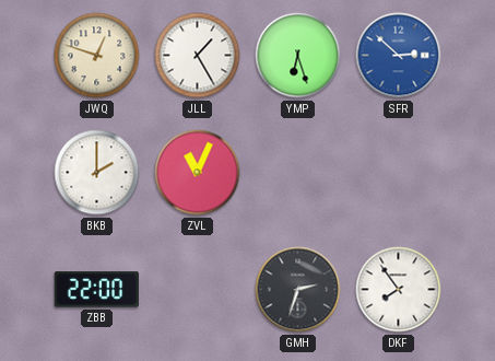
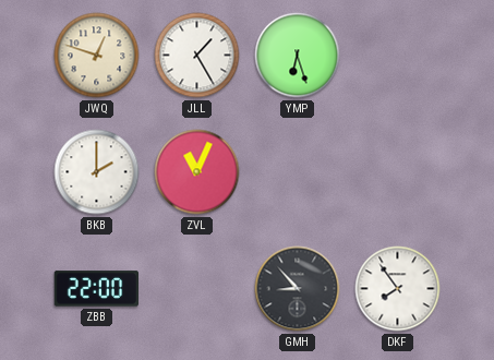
SFR: 2:52 -> none
GMH: 2:33 -> 8:53
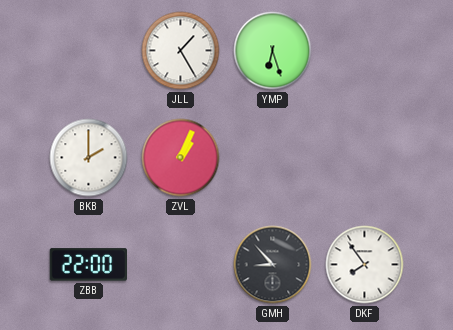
JWQ: 12:48 -> none
ZVL: 11:04 -> 1:04
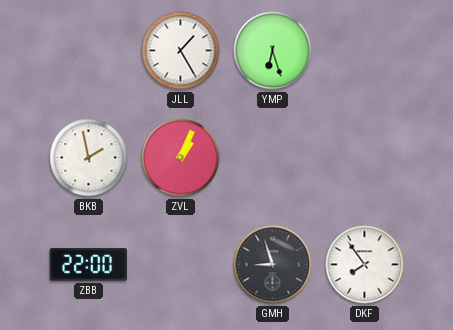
BKB: 2:00 -> 1:58
GMH: 8:53 -> 8:57
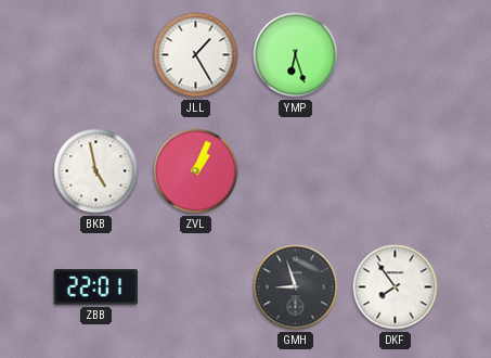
BKB: 1:58 -> 4:58
ZBB: 22:00 -> 22:01
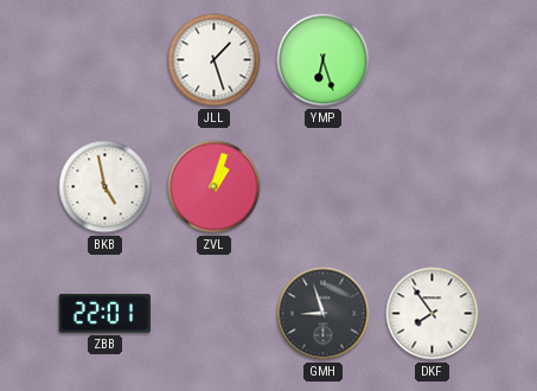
JLL: 1:25 -> 1:27
ZVL: 1:04 -> 1:03
